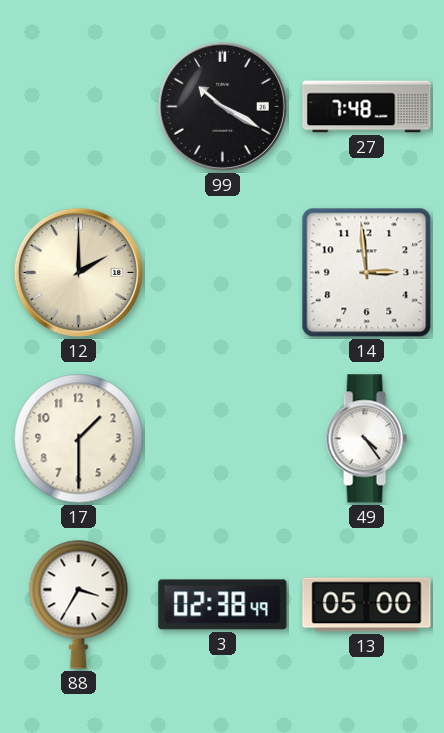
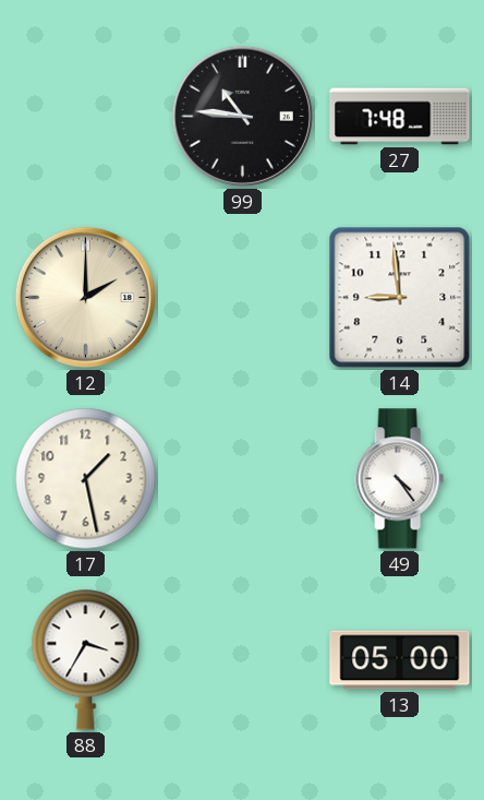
99: 10:20 -> 10:46
14: 2:59 -> 8:59
17: 1:30 -> 1:28
3: 02:38 -> none
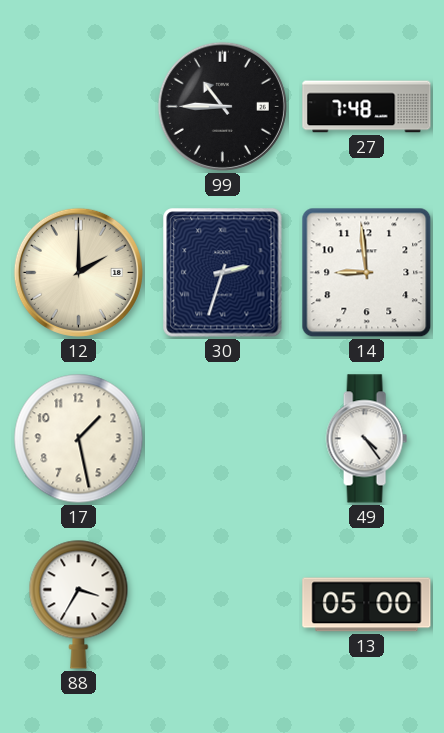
99: 10:46 -> 10:45
30: none -> 2:33
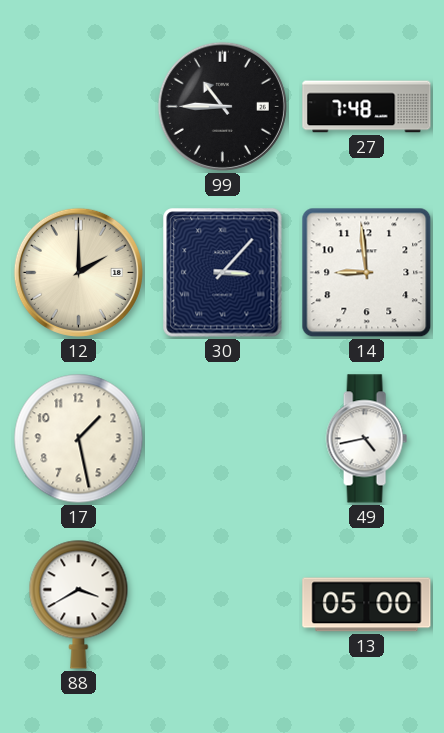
30: 2:33 -> 3:07
49: 4:24 -> 4:43
88: 3:35 -> 3:40
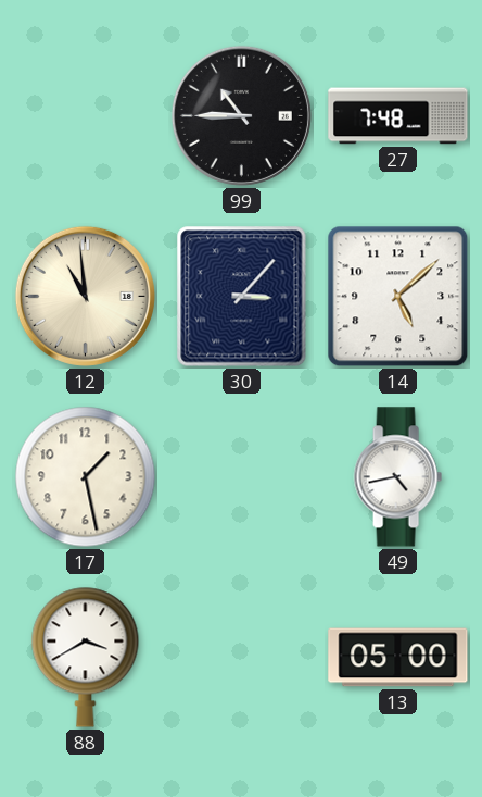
12: 2:00 -> 10:59
14: 8:59 -> 5:08
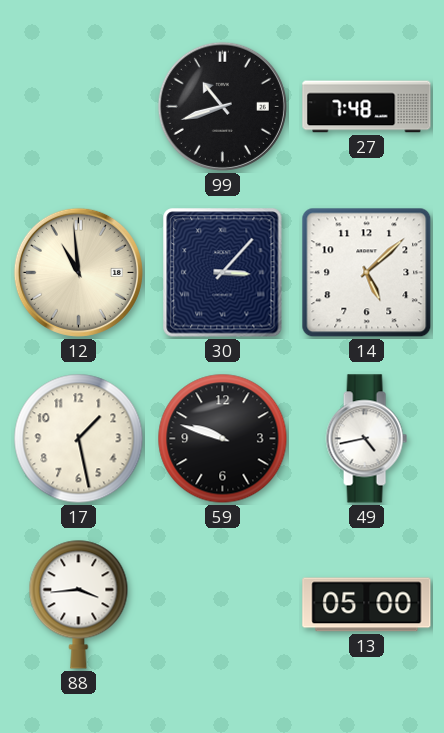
99: 10:45 -> 10:42
59: none -> 9:48
88: 3:40 -> 3:44
